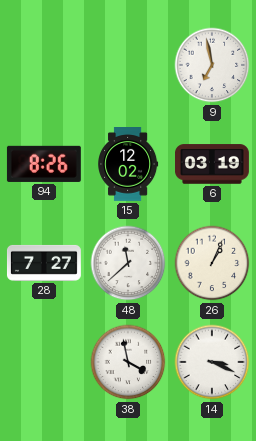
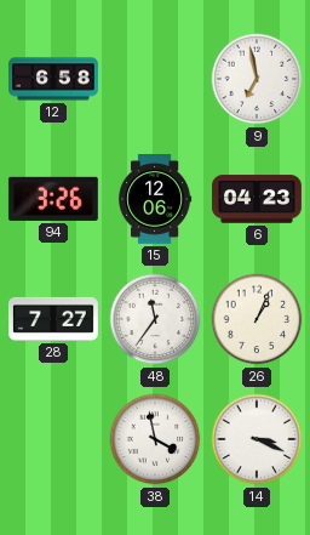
12: none -> 6:58
94: 8:26 -> 3:26
15: 12:02 -> 12:06
6: 03:19 -> 04:23
48: 11:38 -> 11:36
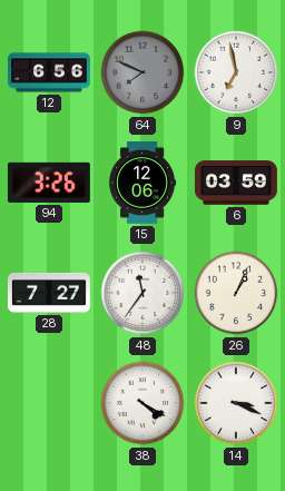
12: 6:58 -> 6:56
64: none -> 7:49
6: 04:23 -> 03:59
38: 3:58 -> 4:20
